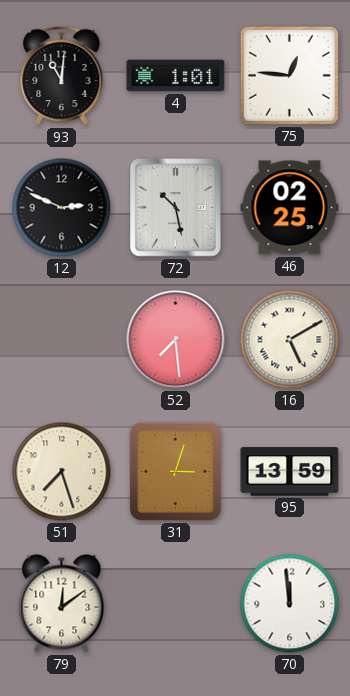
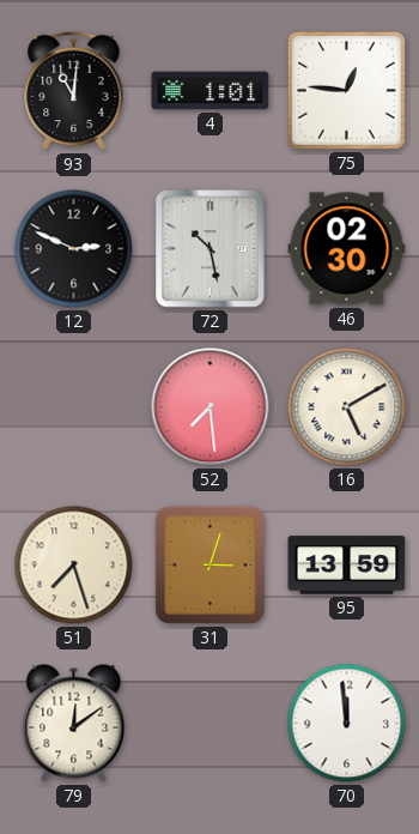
46: 02:25 -> 02:30
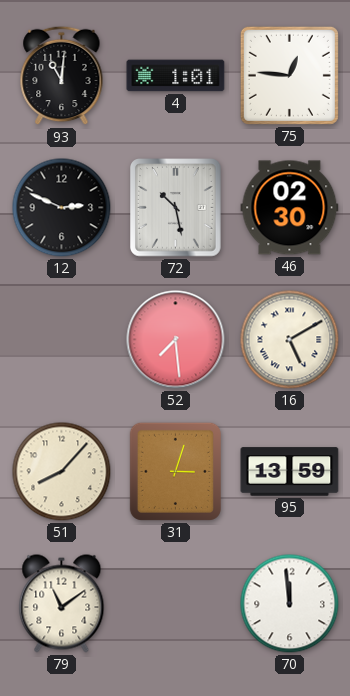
51: 7:27 -> 8:07
79: 12:09 -> 11:09
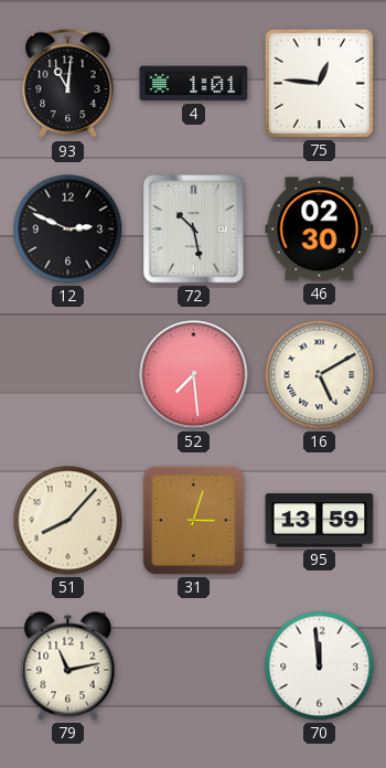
79: 11:09 -> 11:13
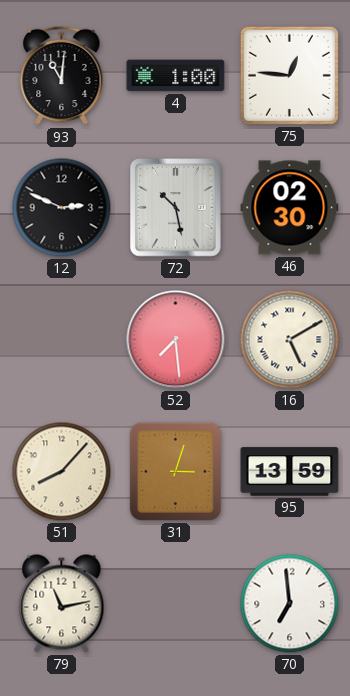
4: 1:01 -> 1:00
70: 11:59 -> 6:59
